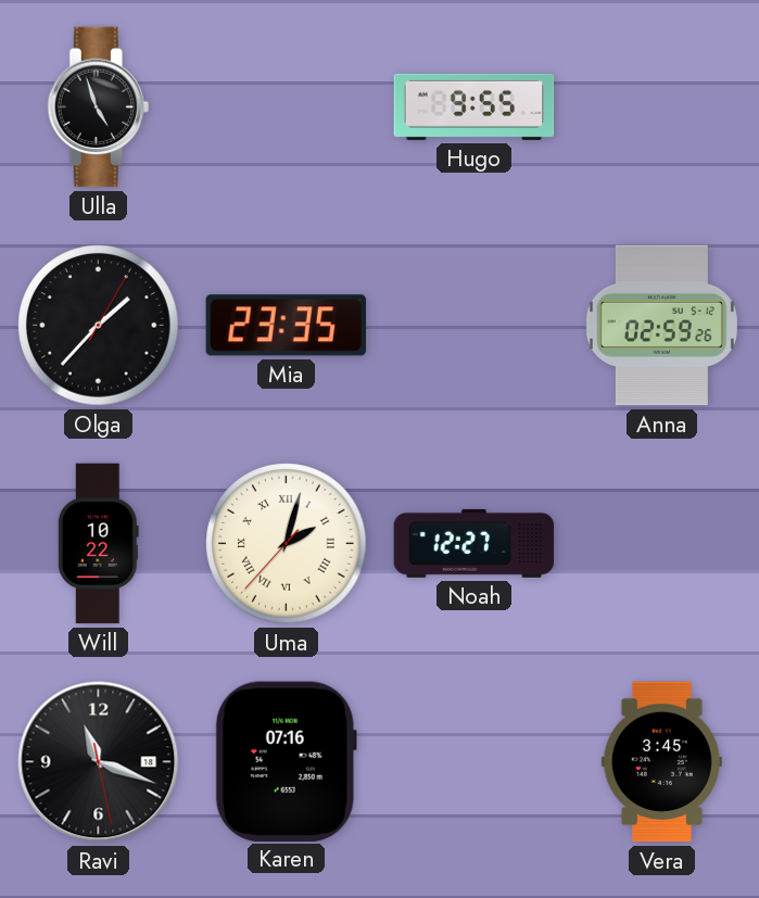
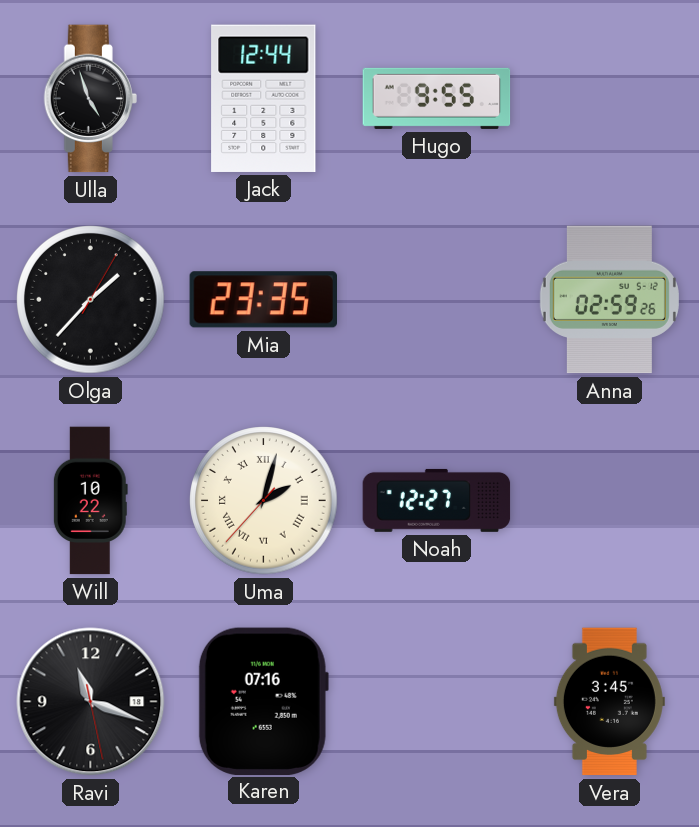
Jack: none -> 12:44
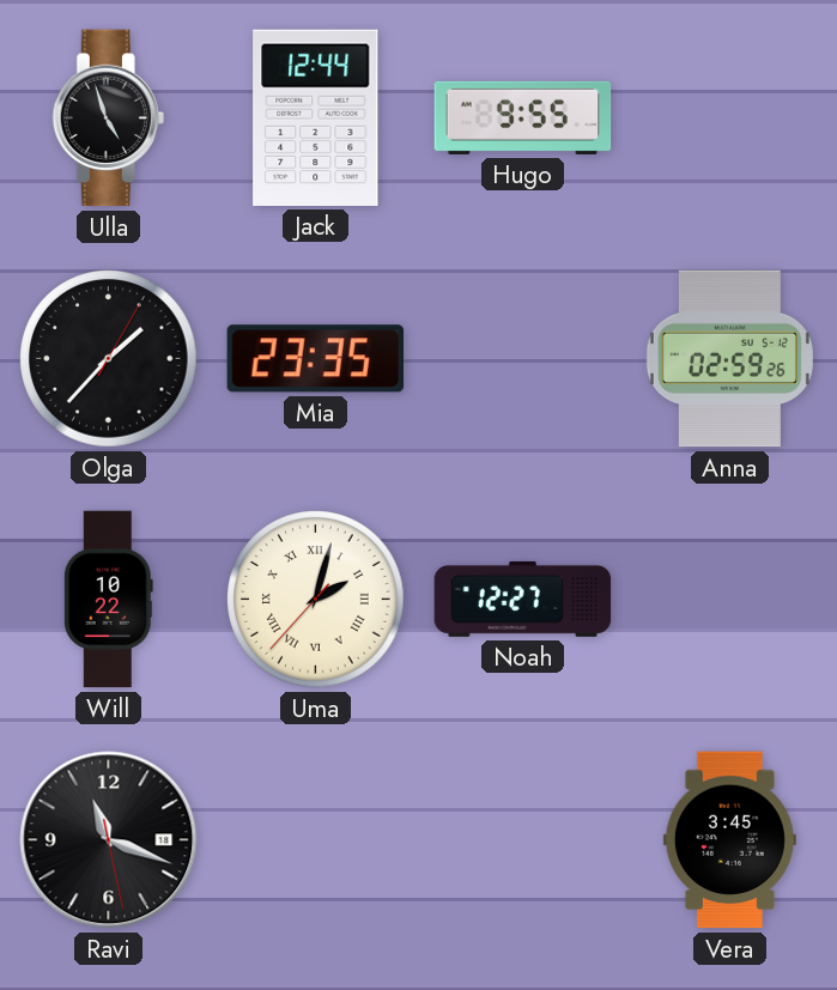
Karen: 07:16 -> none
